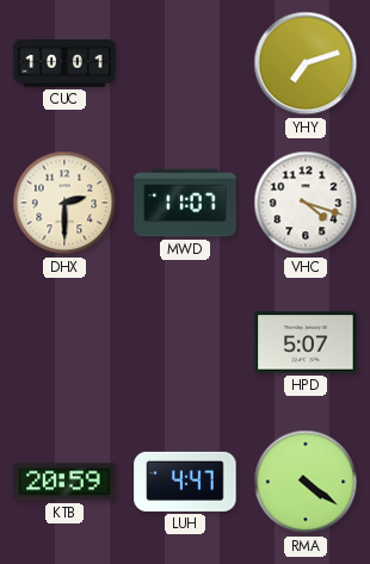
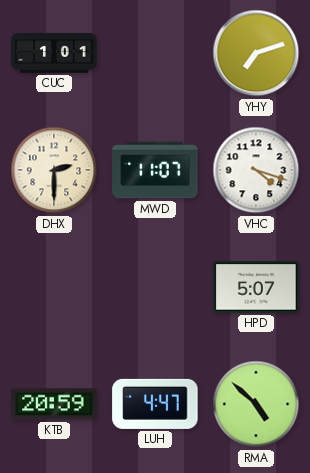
CUC: 10:01 -> 1:01
RMA: 4:21 -> 4:52
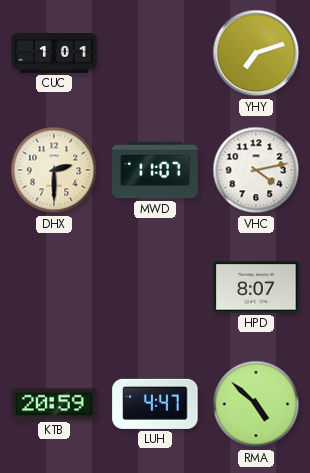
VHC: 4:18 -> 4:13
HPD: 5:07 -> 8:07
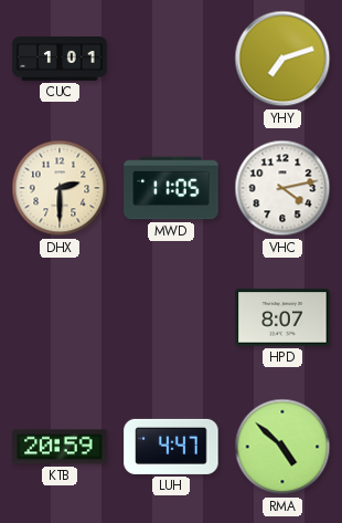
MWD: 11:07 -> 11:05
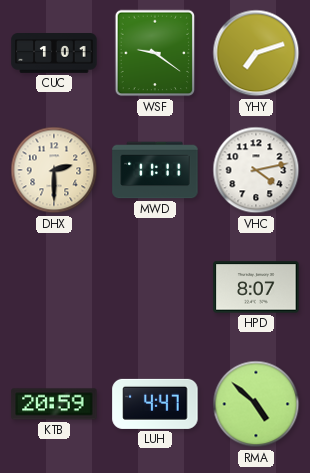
WSF: none -> 9:21
MWD: 11:05 -> 11:11
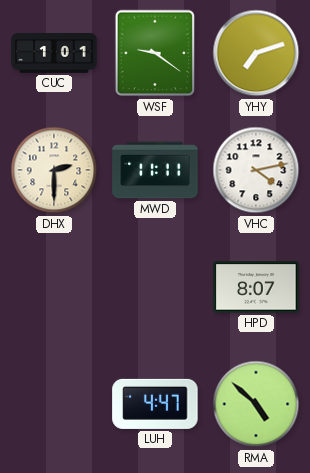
KTB: 20:59 -> none
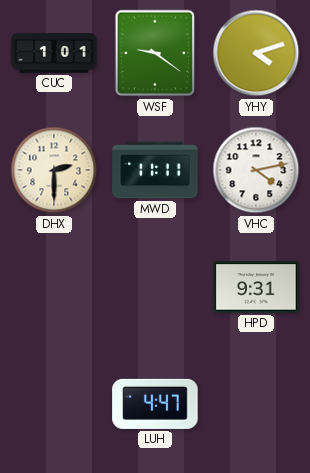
YHY: 7:12 -> 4:12
HPD: 8:07 -> 9:31
RMA: 4:52 -> none
